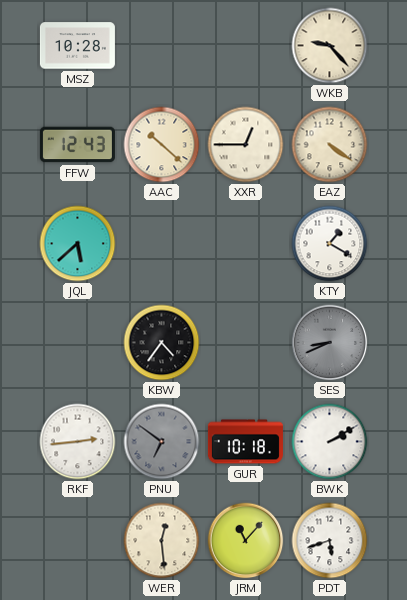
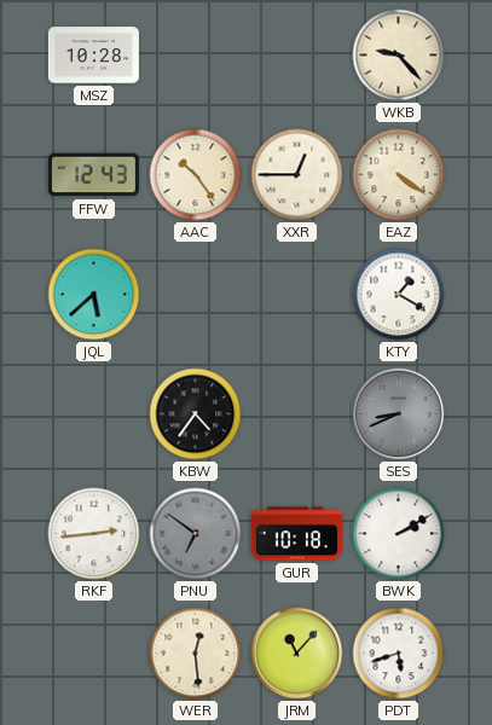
AAC: 10:22 -> 10:24
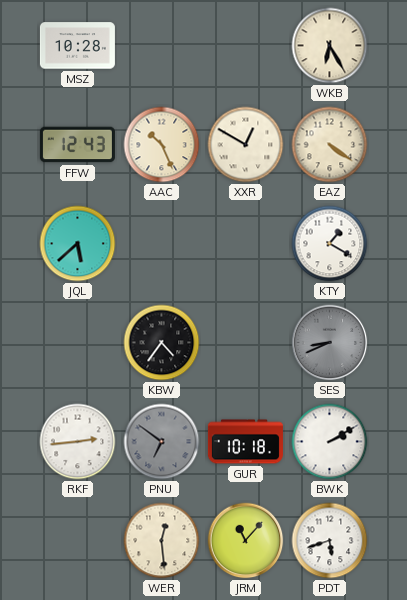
WKB: 9:23 -> 6:25
AAC: 10:24 -> 10:26
XXR: 12:45 -> 12:50
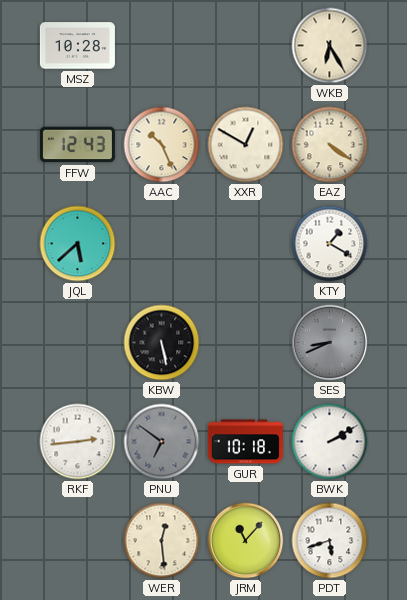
KBW: 4:36 -> 5:28
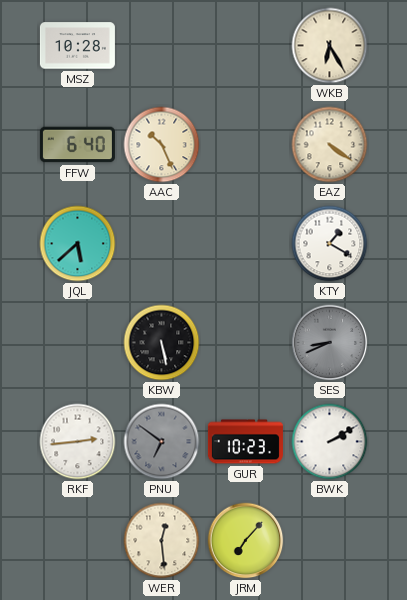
FFW: 12:43 -> 6:40
XXR: 12:50 -> none
GUR: 10:18 -> 10:23
JRM: 11:07 -> 7:07
PDT: 5:42 -> none
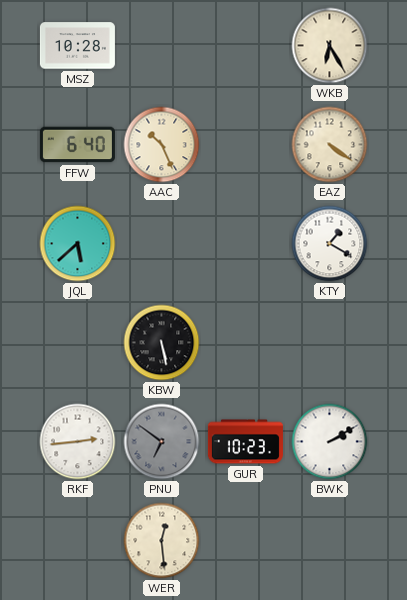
SES: 8:41 -> none
JRM: 7:07 -> none
